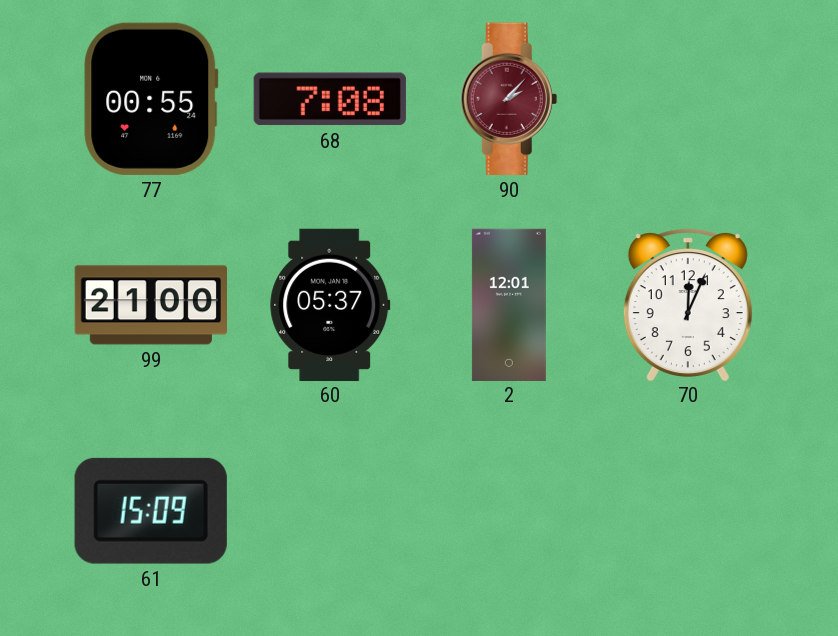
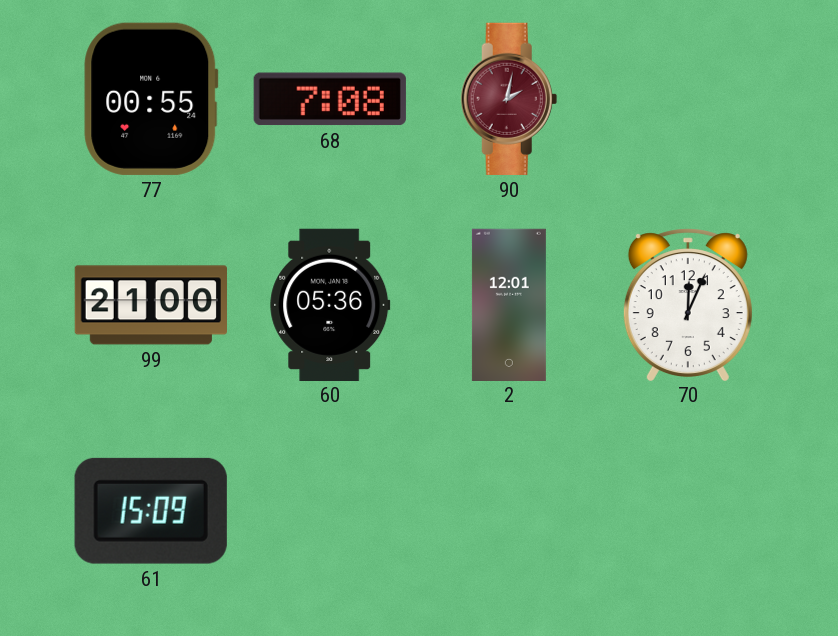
90: 2:07 -> 2:02
60: 05:37 -> 05:36
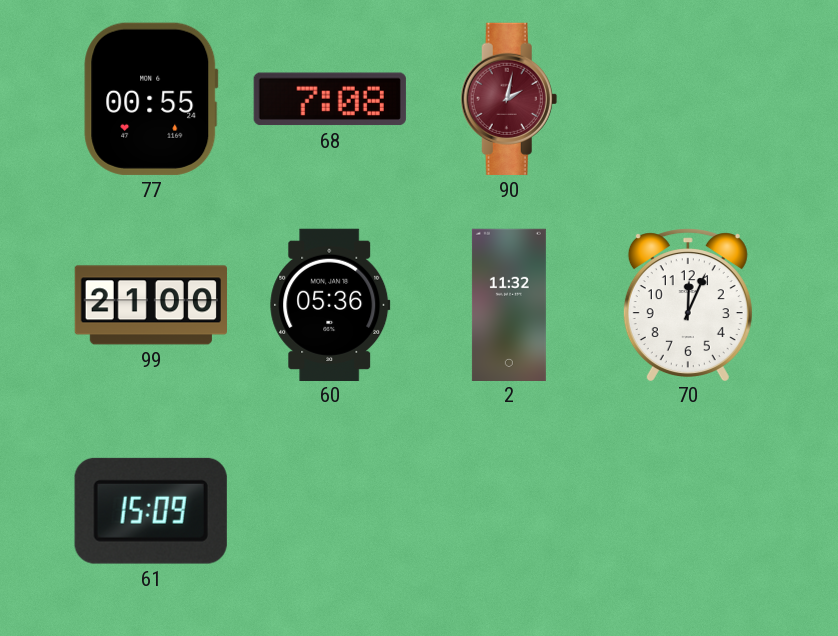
2: 12:01 -> 11:32
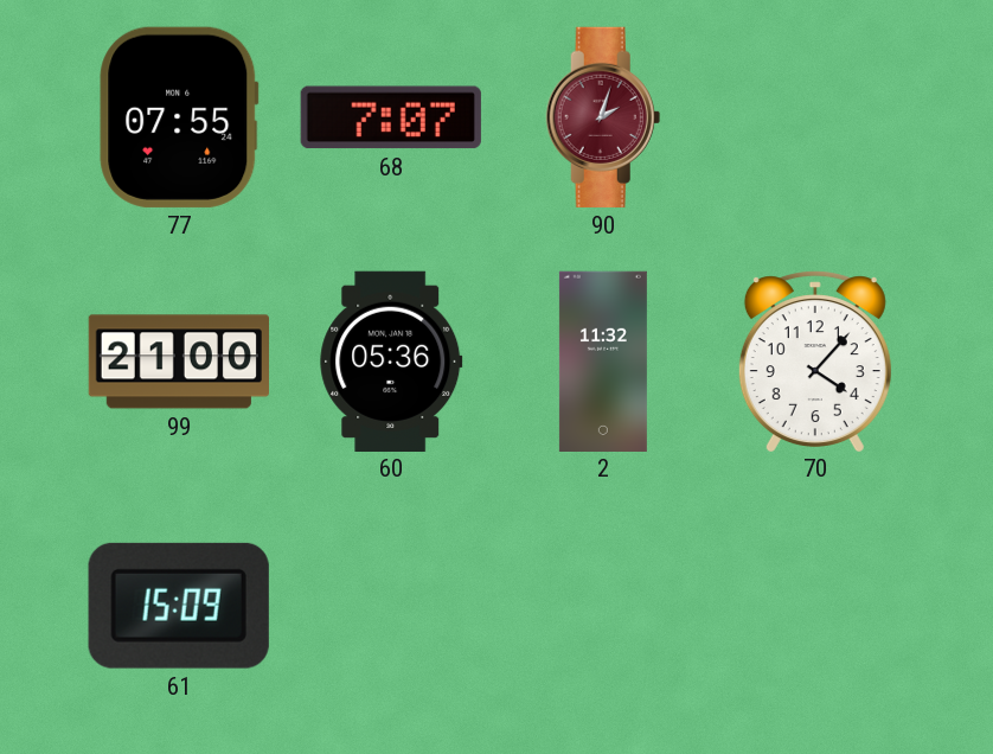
77: 00:55 -> 07:55
68: 7:08 -> 7:07
90: 2:02 -> 2:03
70: 12:04 -> 4:07
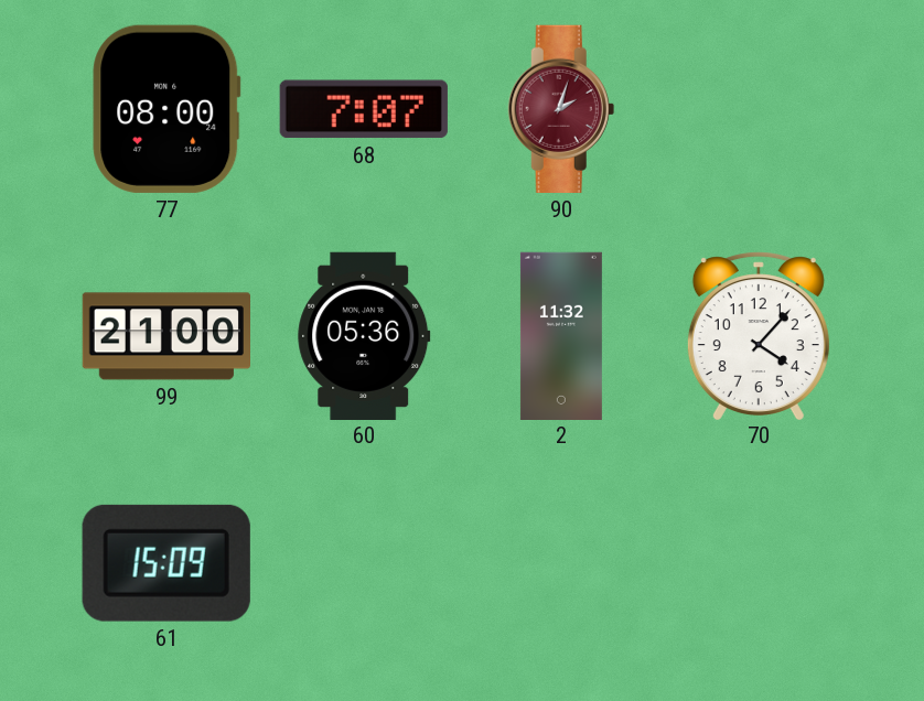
77: 07:55 -> 08:00
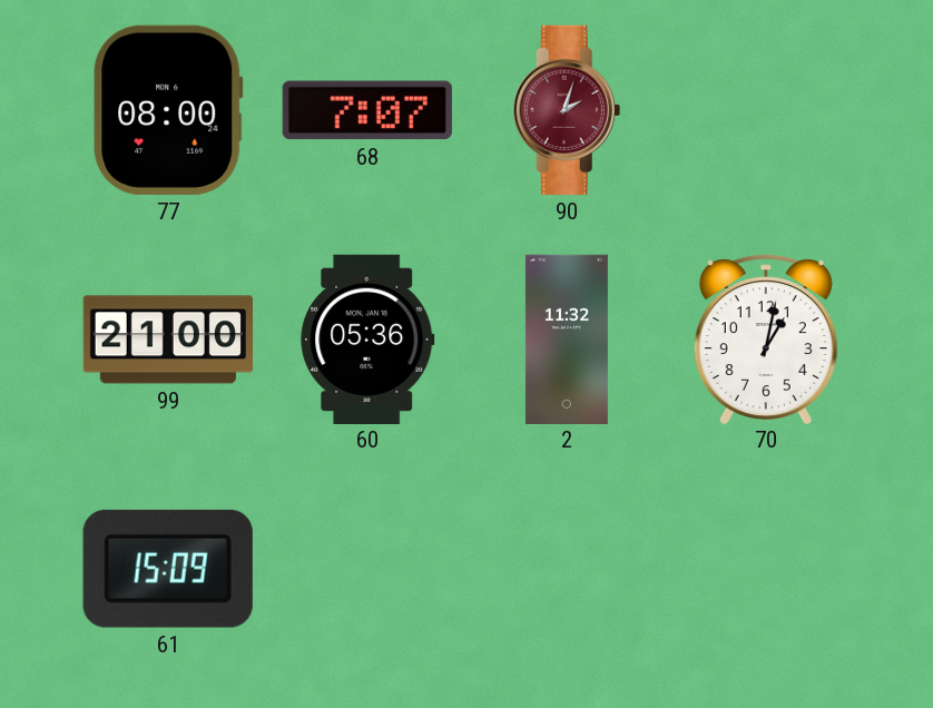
70: 4:07 -> 1:02
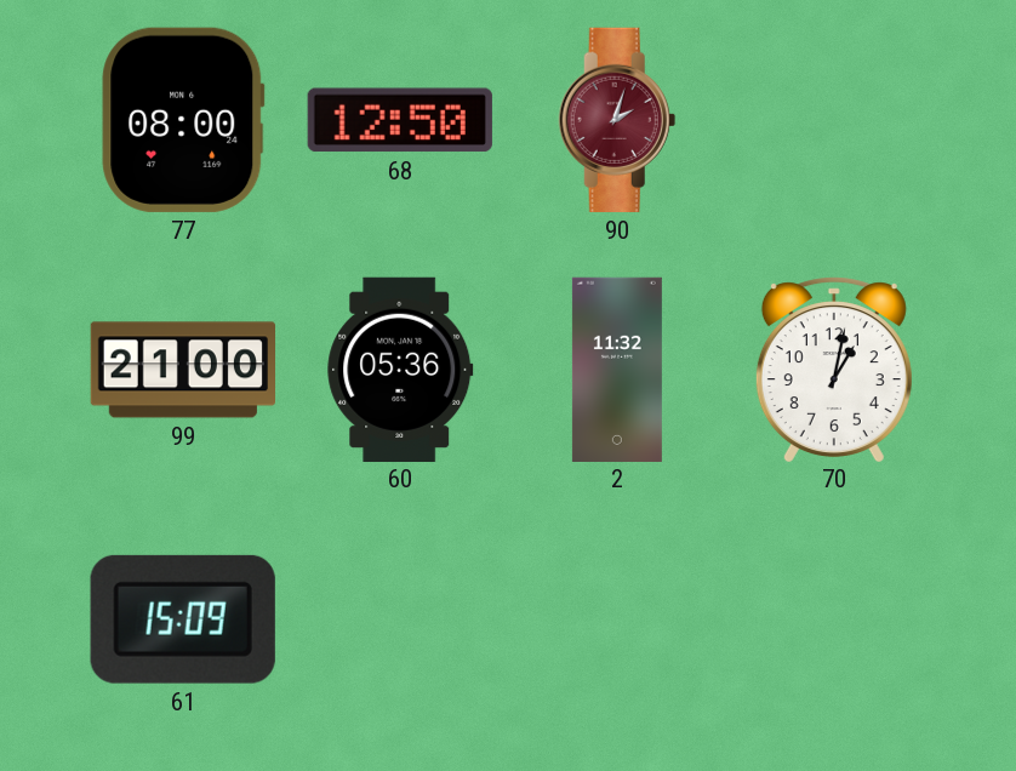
68: 7:07 -> 12:50
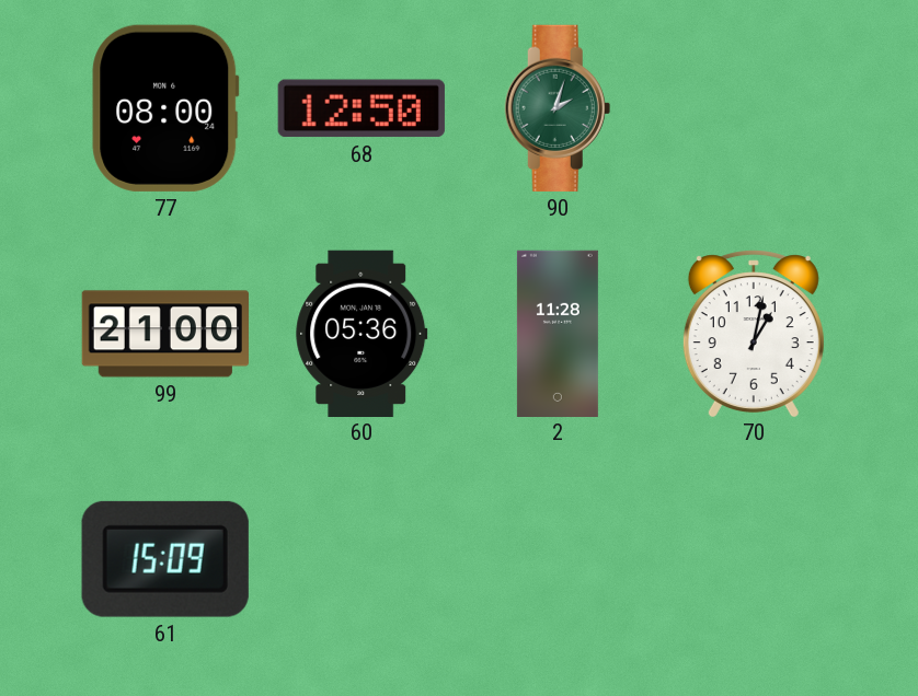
90 dial: burgundy -> green
2: 11:32 -> 11:28
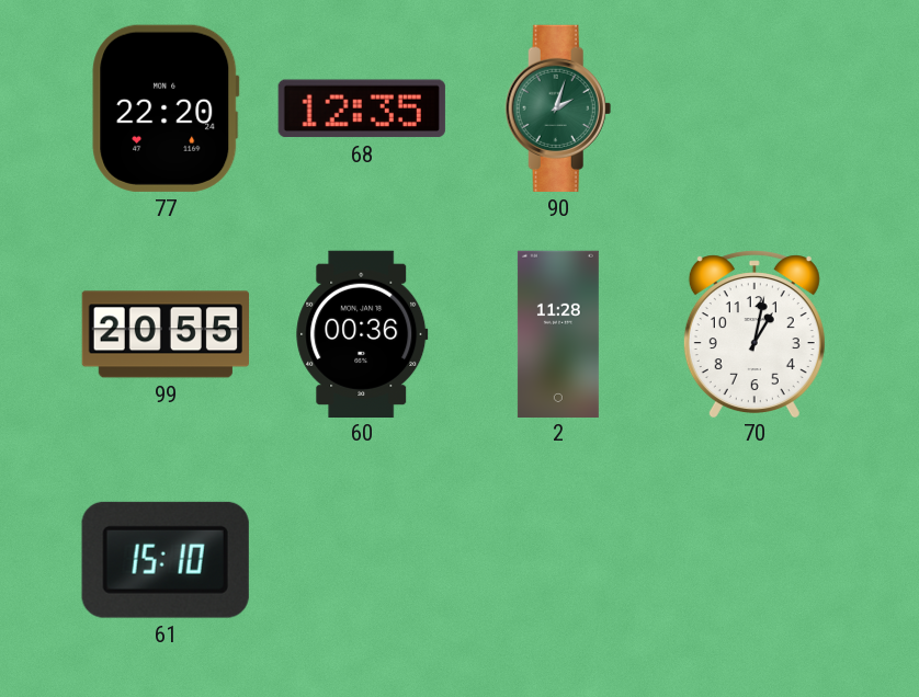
77: 08:00 -> 22:20
68: 12:50 -> 12:35
99: 21:00 -> 20:55
60: 05:36 -> 00:36
61: 15:09 -> 15:10
